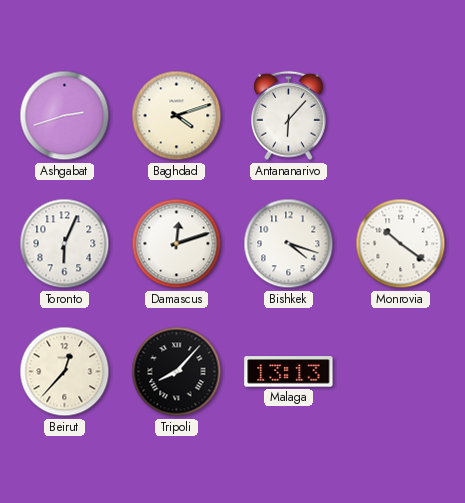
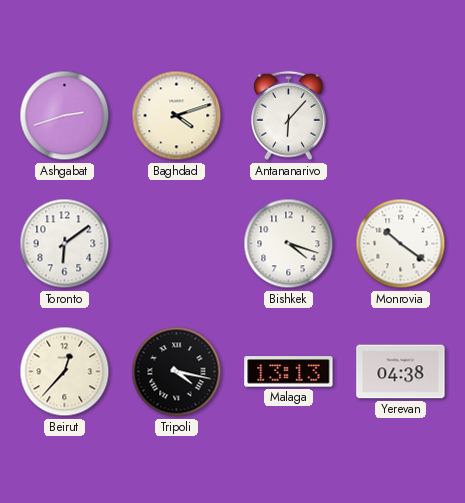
Toronto: 6:04 -> 6:09
Damascus: 12:12 -> none
Tripoli: 8:07 -> 4:17
Yerevan: none -> 04:38
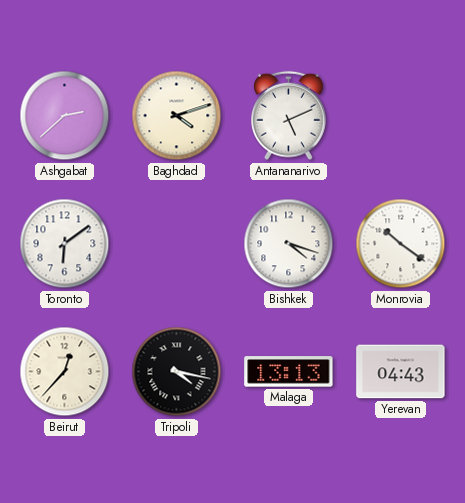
Ashgabat: 2:42 -> 2:38
Antananarivo: 6:07 -> 5:11
Yerevan: 04:38 -> 04:43
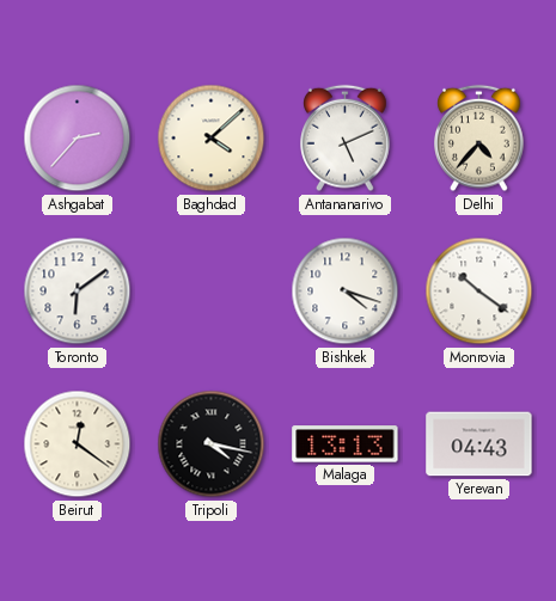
Ashgabat: 2:38 -> 2:37
Baghdad: 4:12 -> 4:08
Delhi: none -> 4:37
Beirut: 12:37 -> 12:21
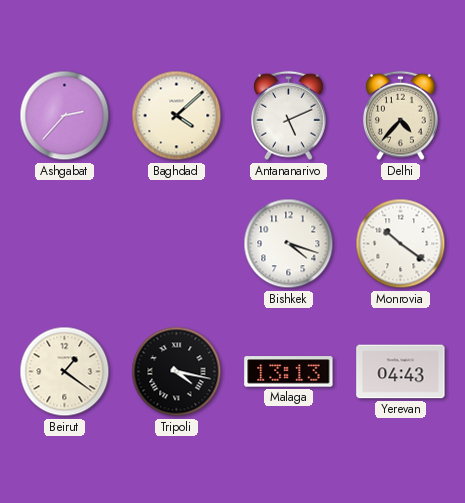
Toronto: 6:09 -> none
Beirut: 12:21 -> 1:21
